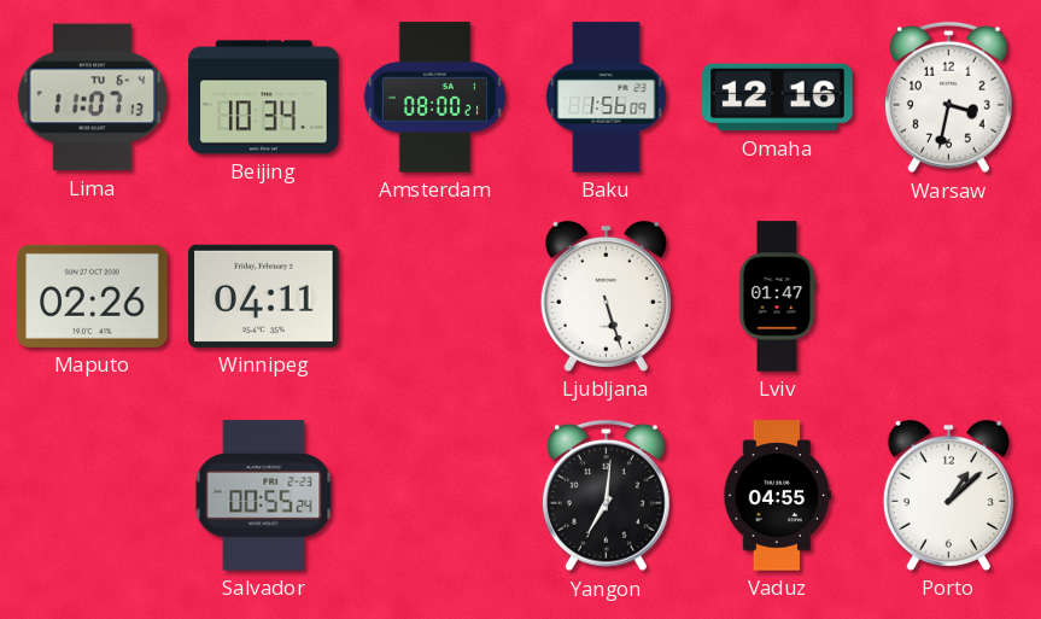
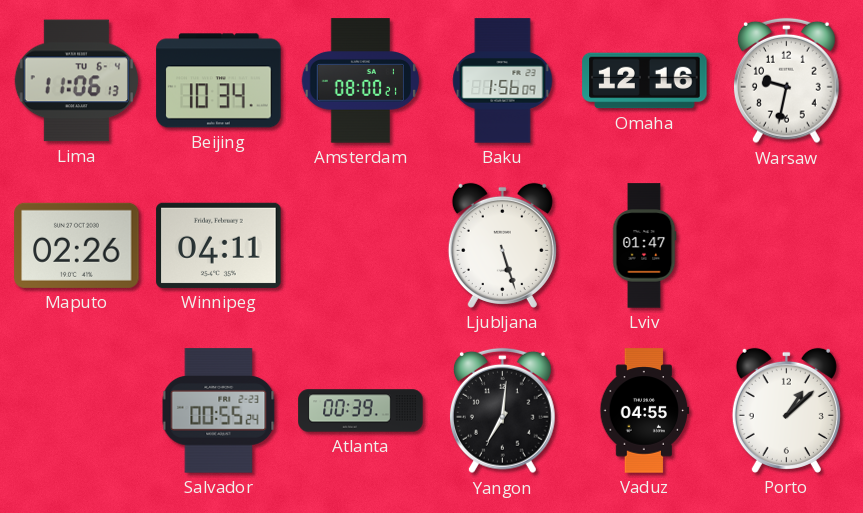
Lima: 11:07 -> 11:06
Warsaw: 3:32 -> 9:32
Atlanta: none -> 00:39
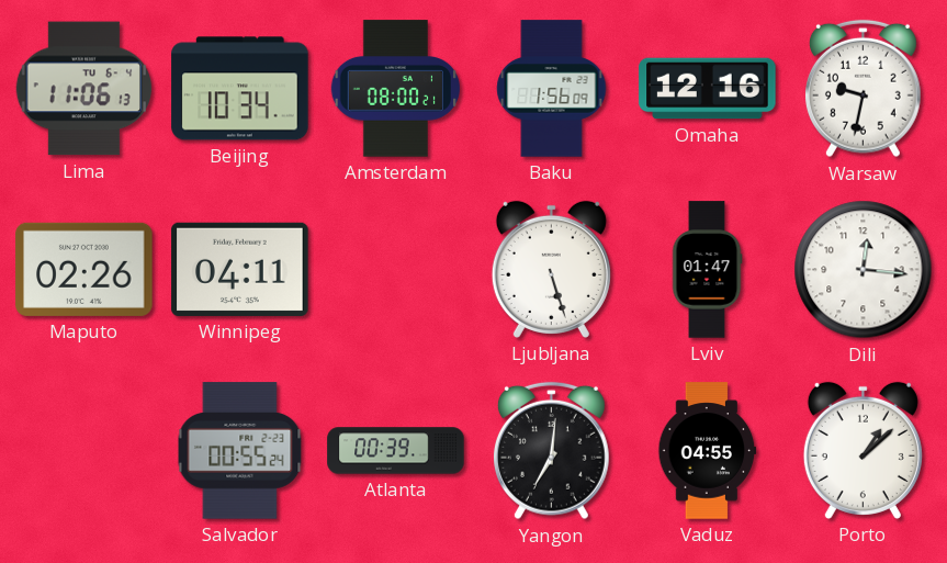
Dili: none -> 12:16
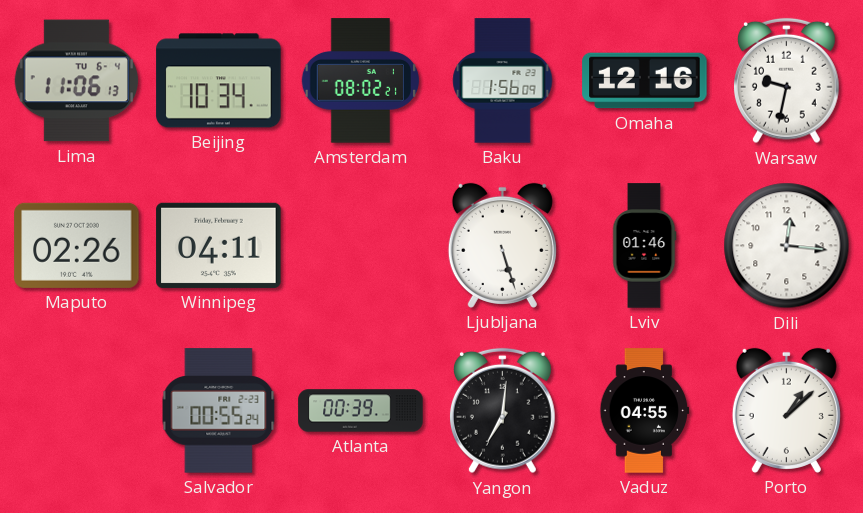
Amsterdam: 08:00 -> 08:02
Lviv: 01:47 -> 01:46
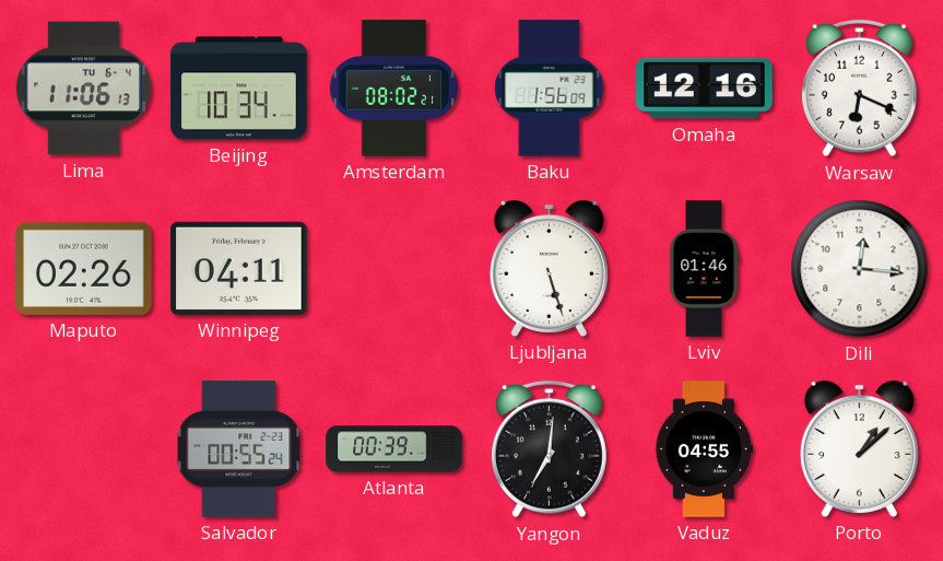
Warsaw: 9:32 -> 6:19
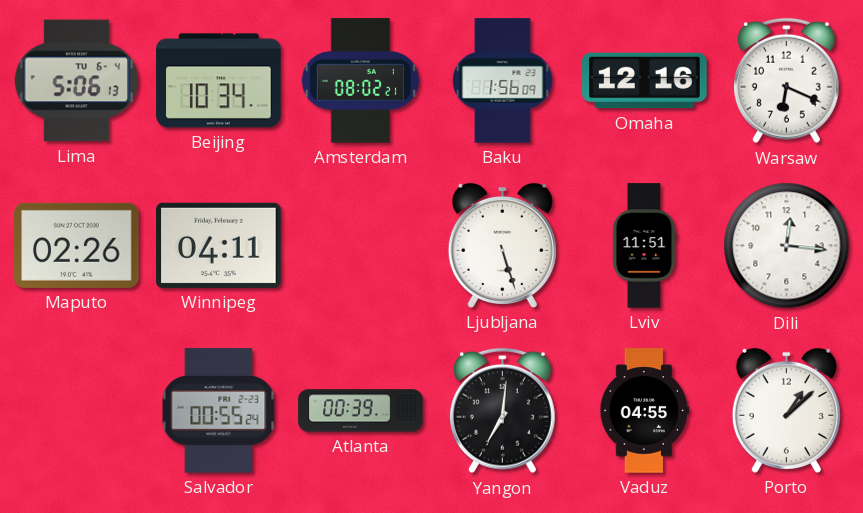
Lima: 11:06 -> 5:06
Lviv: 01:46 -> 11:51
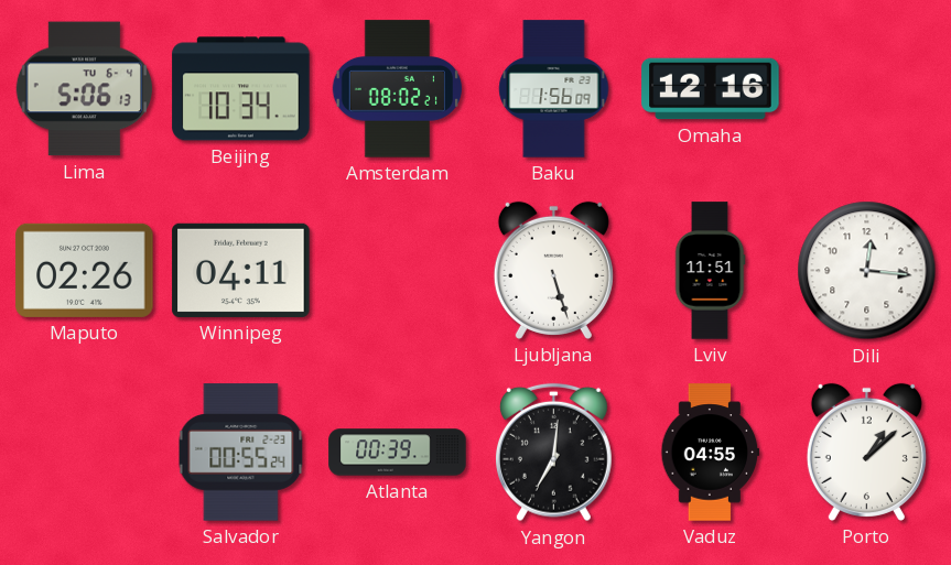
Warsaw: 6:19 -> none
